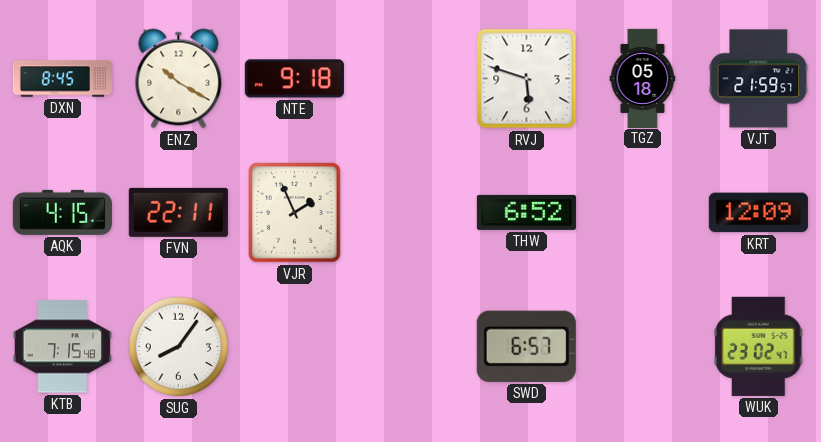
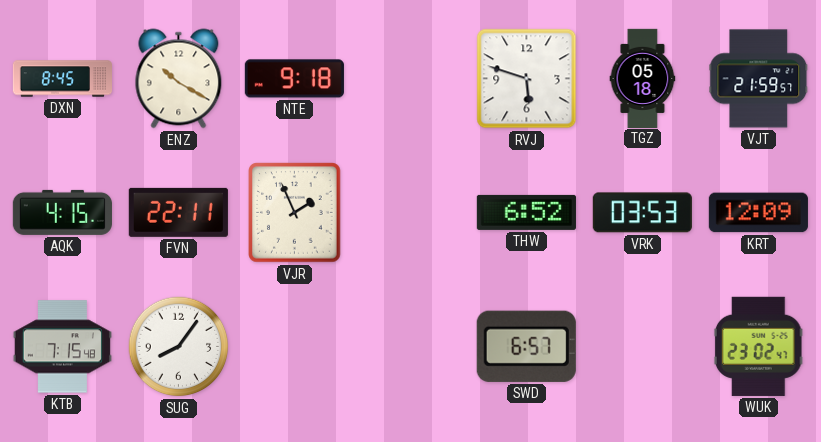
VRK: none -> 03:53
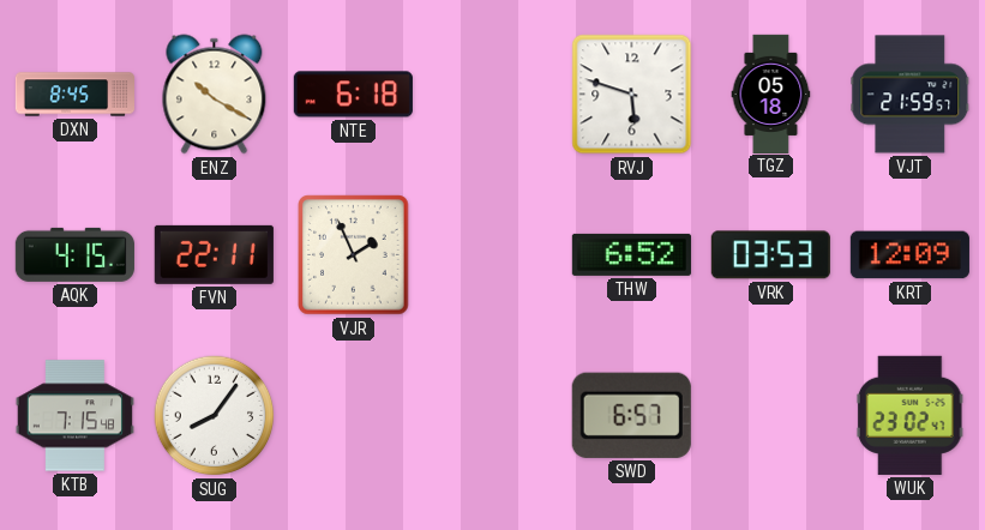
NTE: 9:18 -> 6:18
